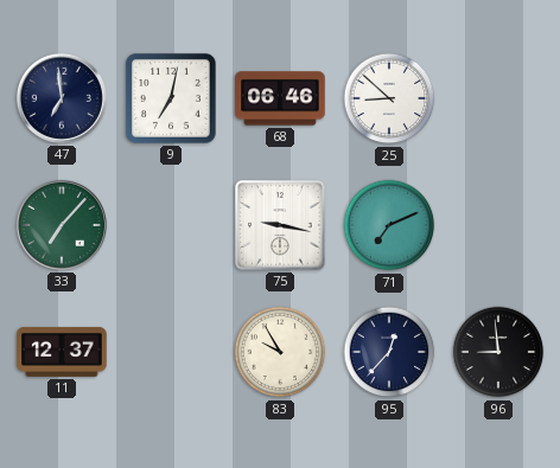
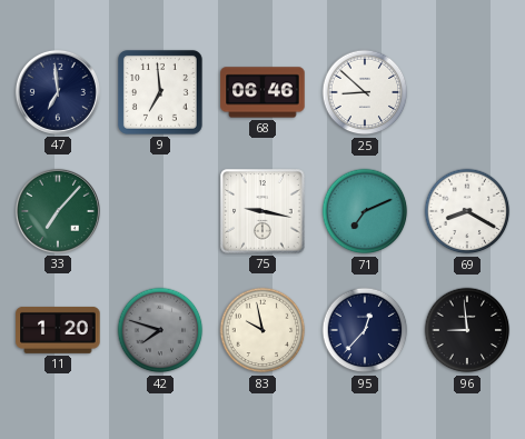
9: 7:02 -> 6:59
69: none -> 8:20
11: 12:37 -> 1:20
42: none -> 7:48
83: 9:55 -> 9:58
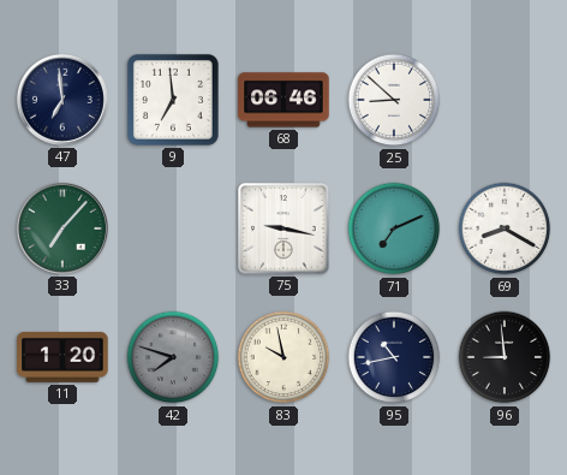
95: 12:37 -> 10:43
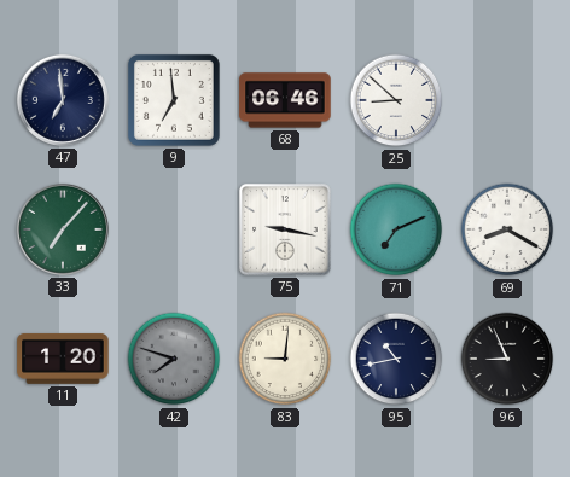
83: 9:58 -> 9:01
96: 8:59 -> 8:56
